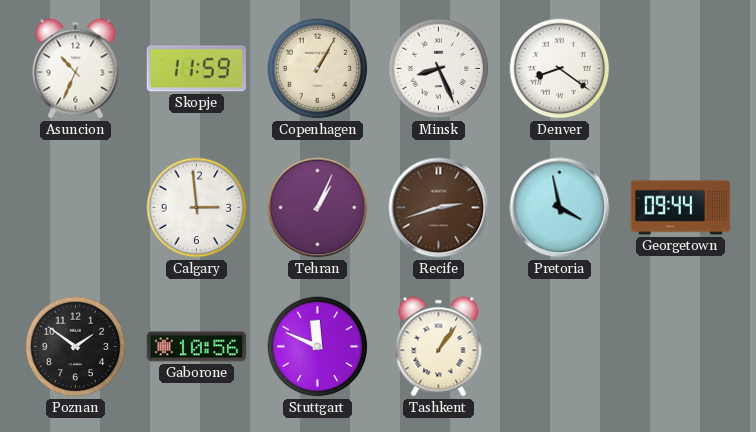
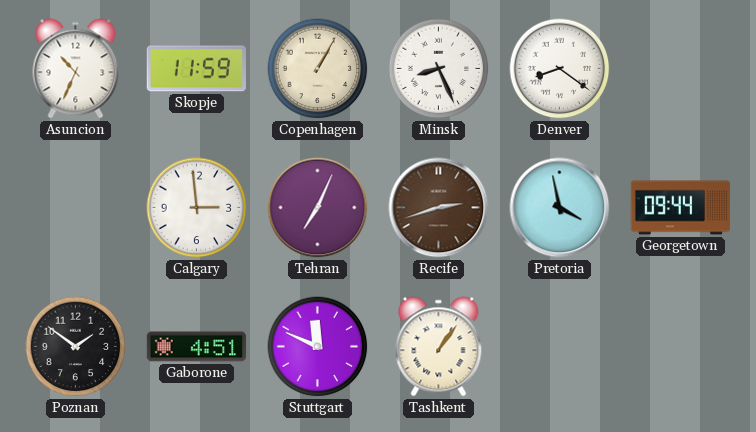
Tehran: 1:04 -> 7:04
Gaborone: 10:56 -> 4:51
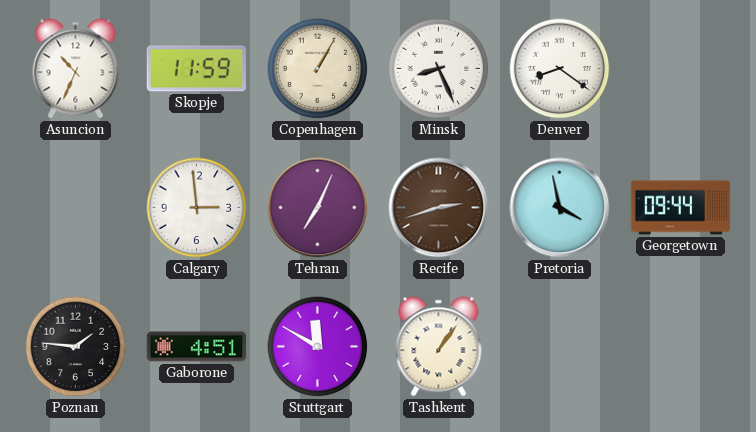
Poznan: 1:51 -> 1:46
Stuttgart: 11:49 -> 11:50
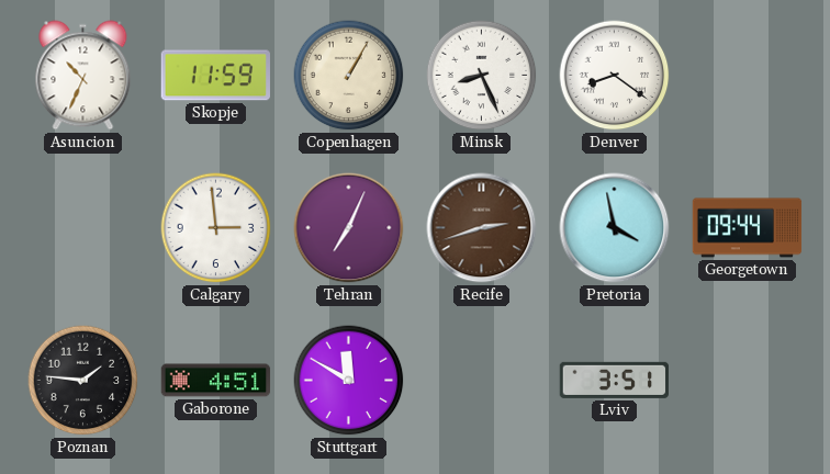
Tashkent: 1:06 -> none
Lviv: none -> 3:51
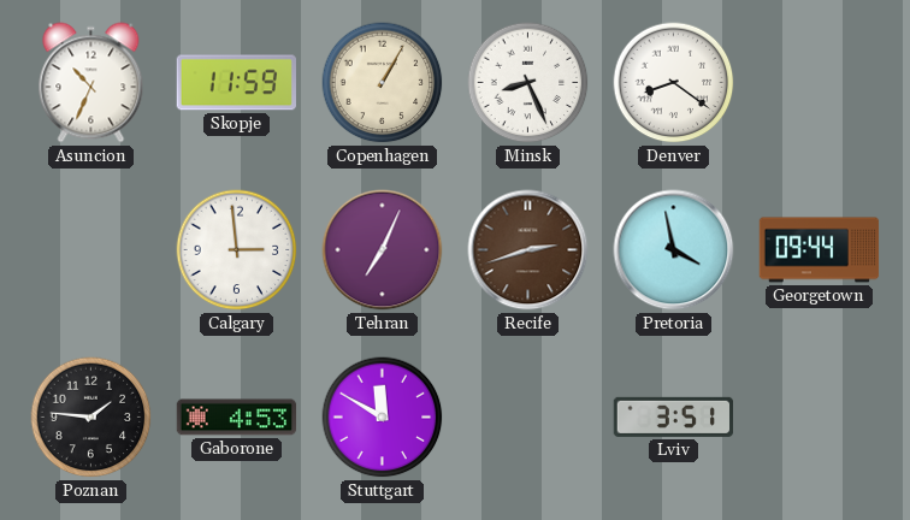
Gaborone: 4:51 -> 4:53
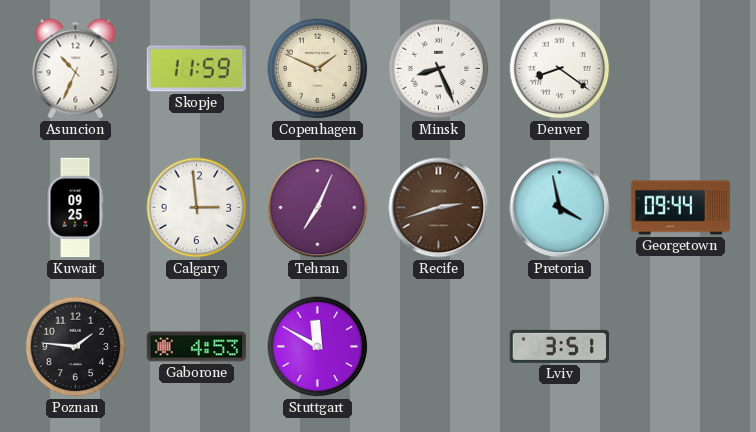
Copenhagen: 1:05 -> 1:49
Kuwait: none -> 09:25
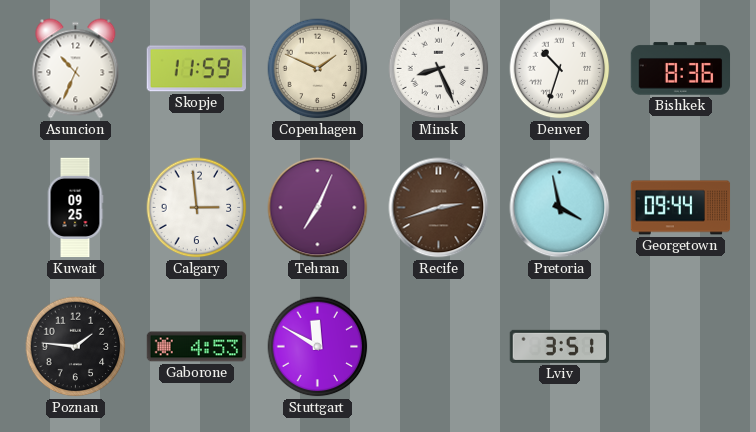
Denver: 8:21 -> 10:33
Bishkek: none -> 8:36
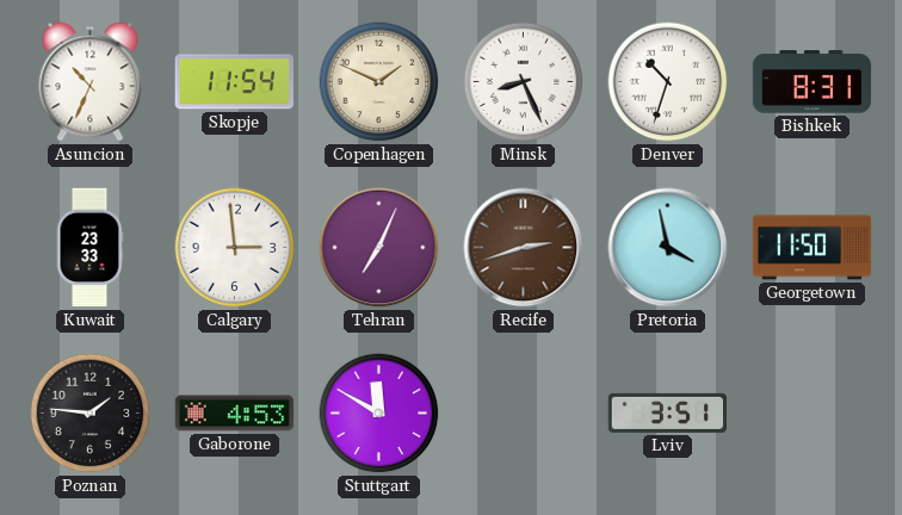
Skopje: 11:59 -> 11:54
Bishkek: 8:36 -> 8:31
Kuwait: 09:25 -> 23:33
Georgetown: 09:44 -> 11:50
